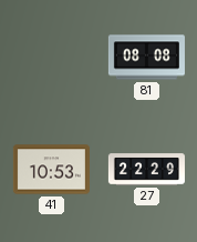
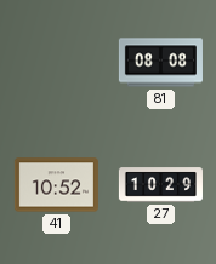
41: 10:53 -> 10:52
27: 22:29 -> 10:29
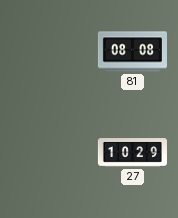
41: 10:52 -> none
